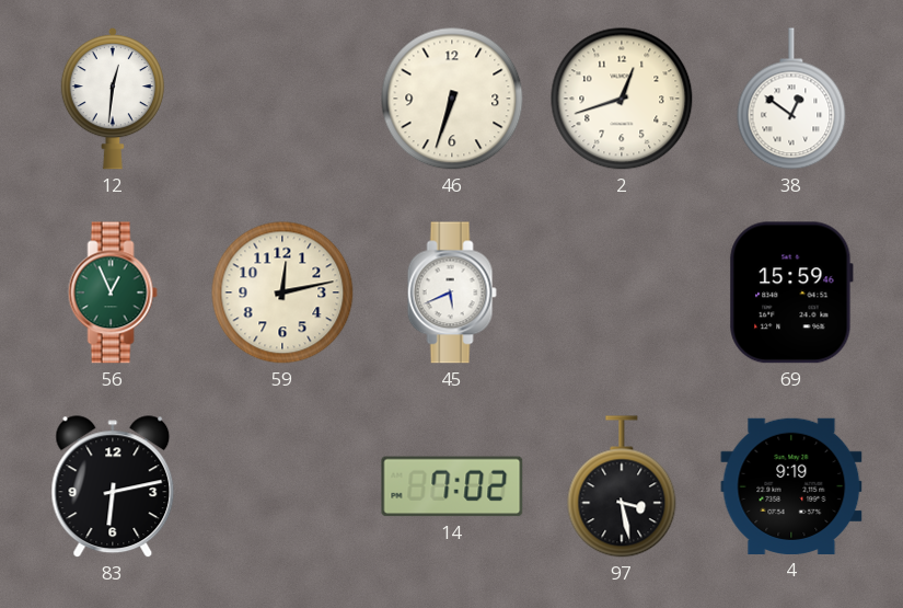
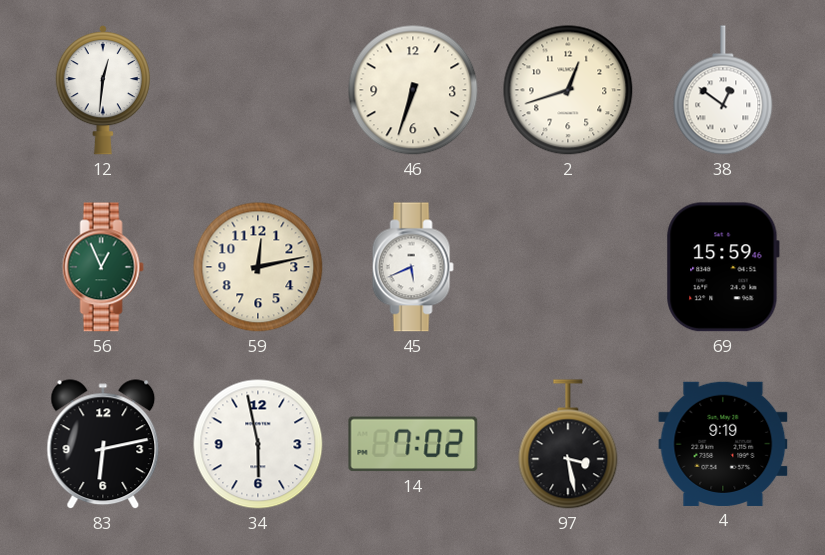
34: none -> 5:58
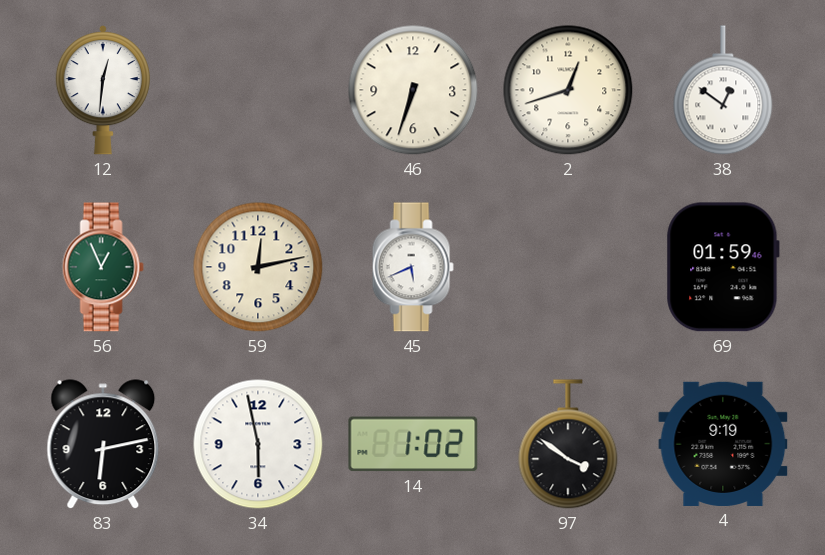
69: 15:59 -> 01:59
14: 7:02 -> 1:02
97: 3:28 -> 3:51
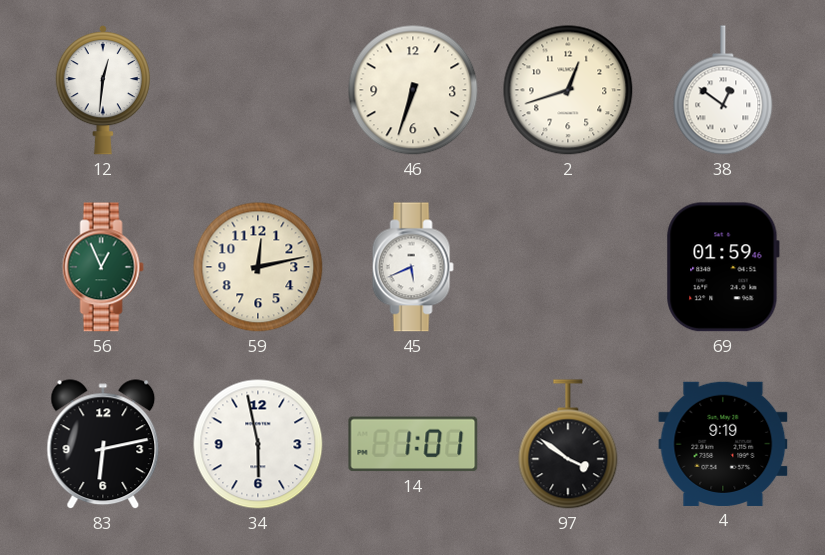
14: 1:02 -> 1:01
